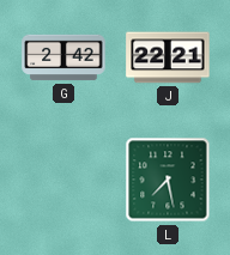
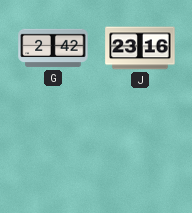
J: 22:21 -> 23:16
L: 7:28 -> none
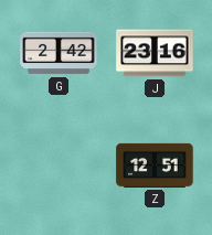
Z: none -> 12:51
